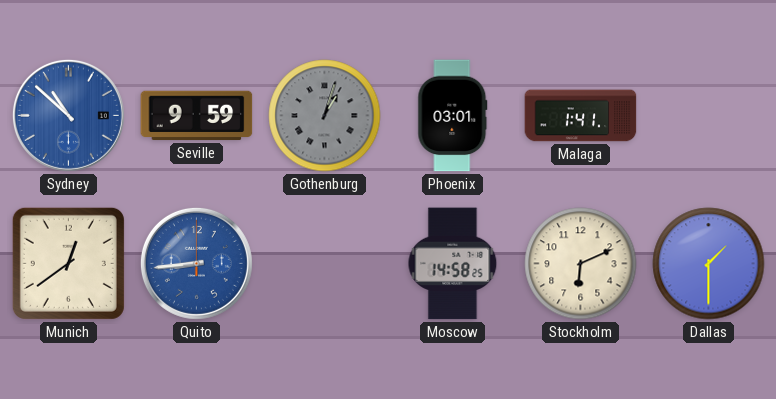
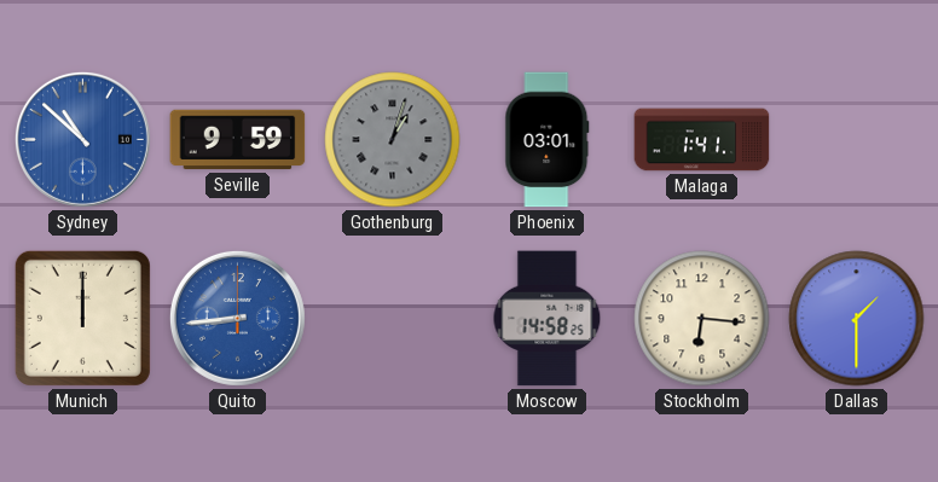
Munich: 12:39 -> 12:00
Stockholm: 6:11 -> 6:16
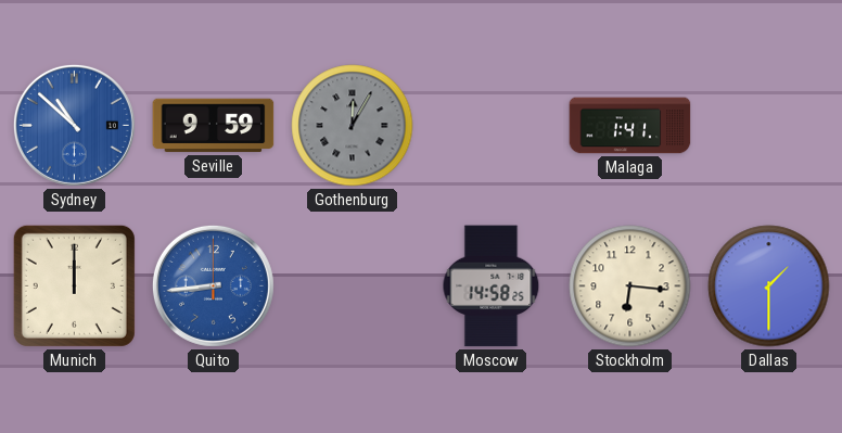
Gothenburg: 1:03 -> 12:05
Phoenix: 03:01 -> none
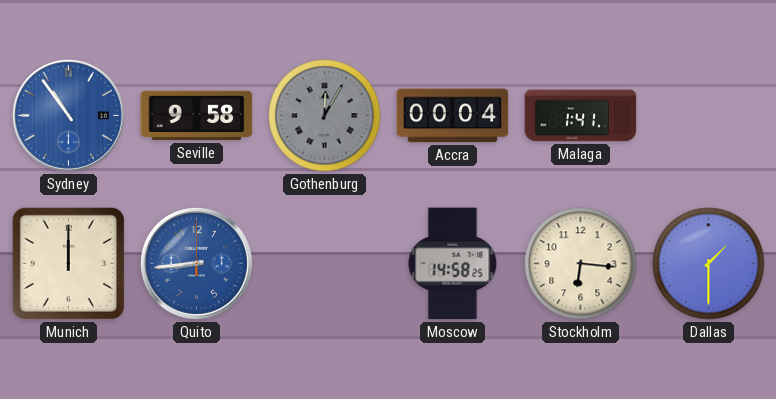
Sydney: 10:52 -> 10:54
Seville: 9:59 -> 9:58
Accra: none -> 00:04
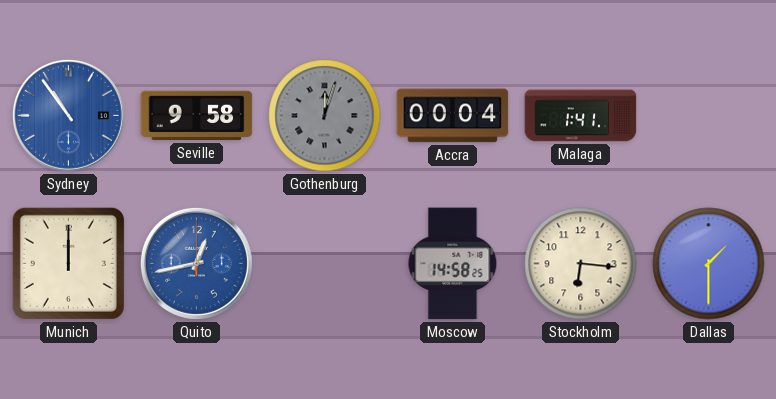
Gothenburg: 12:05 -> 12:03
Quito: 8:44 -> 12:43
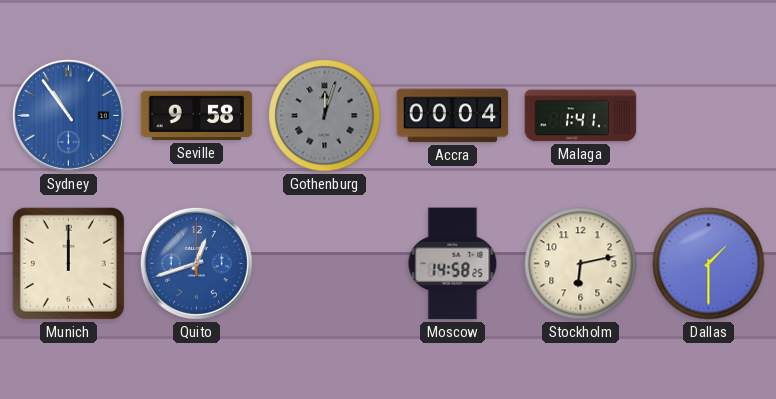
Quito: 12:43 -> 12:42
Stockholm: 6:16 -> 6:13
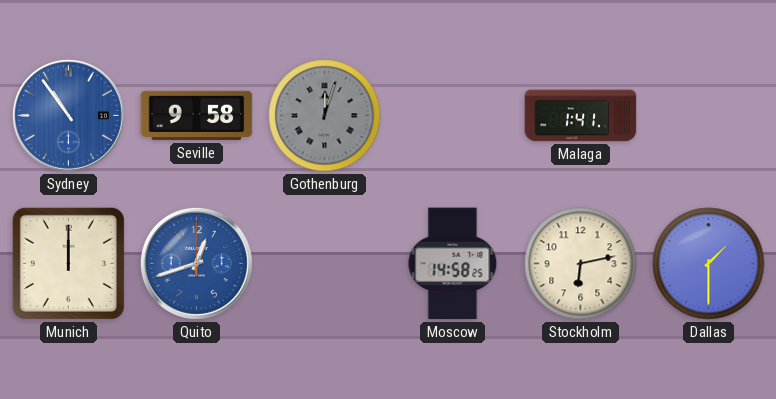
Accra: 00:04 -> none
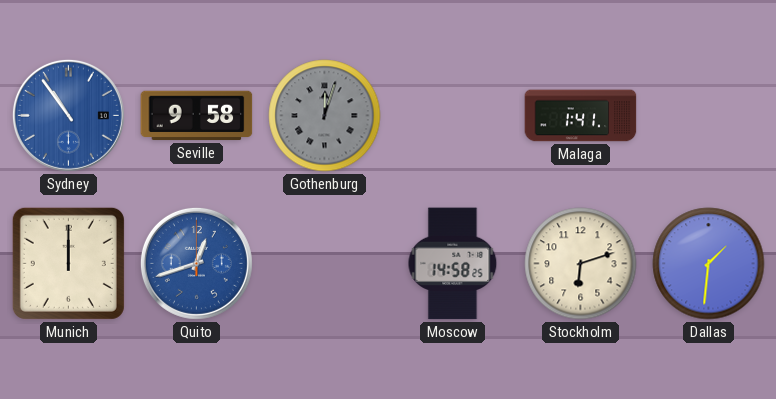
Stockholm: 6:13 -> 6:12
Dallas: 1:30 -> 1:31
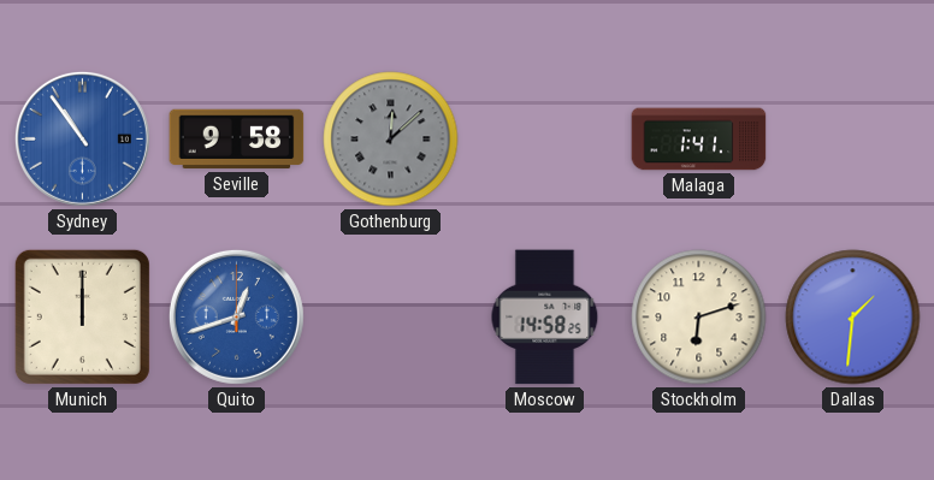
Gothenburg: 12:03 -> 12:08
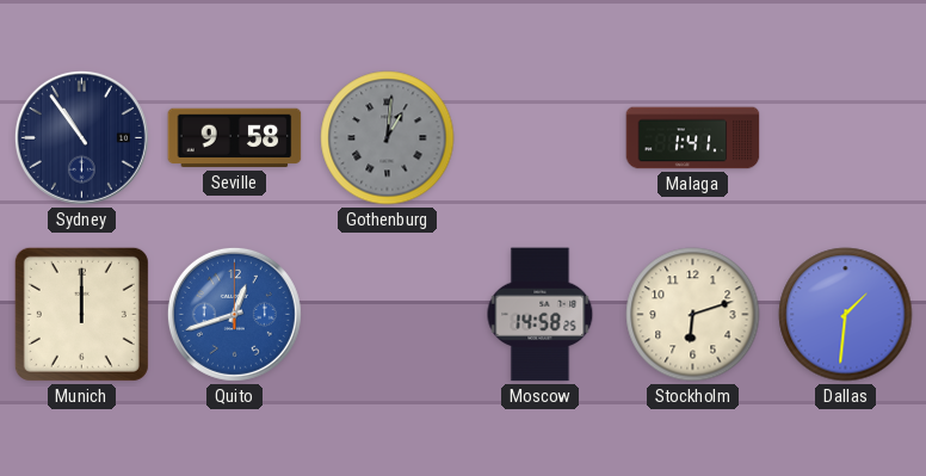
Sydney dial: blue -> navy
Gothenburg: 12:08 -> 1:01
